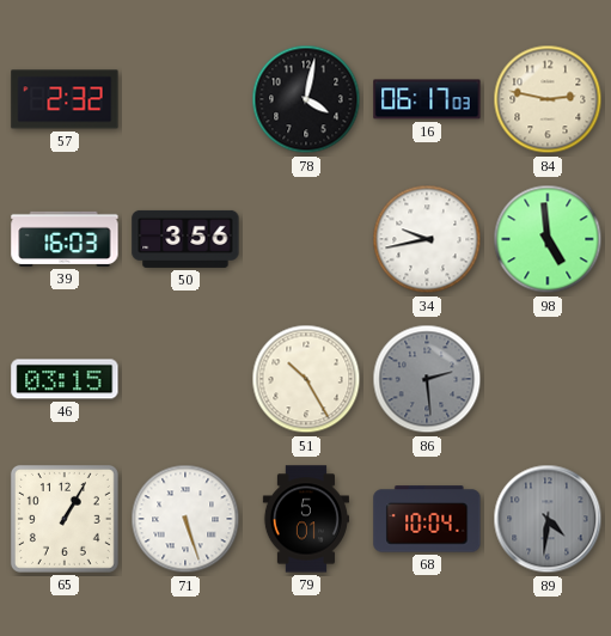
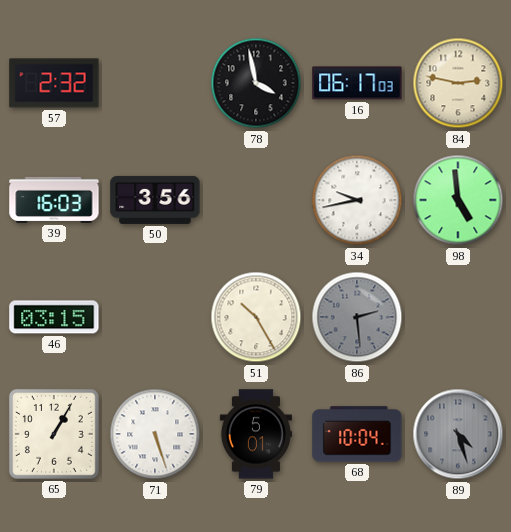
78: 4:02 -> 3:58
89: 4:31 -> 4:27
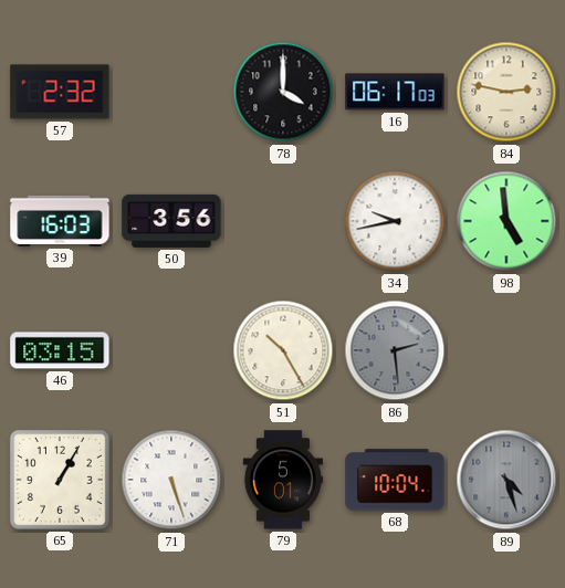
78: 3:58 -> 4:00
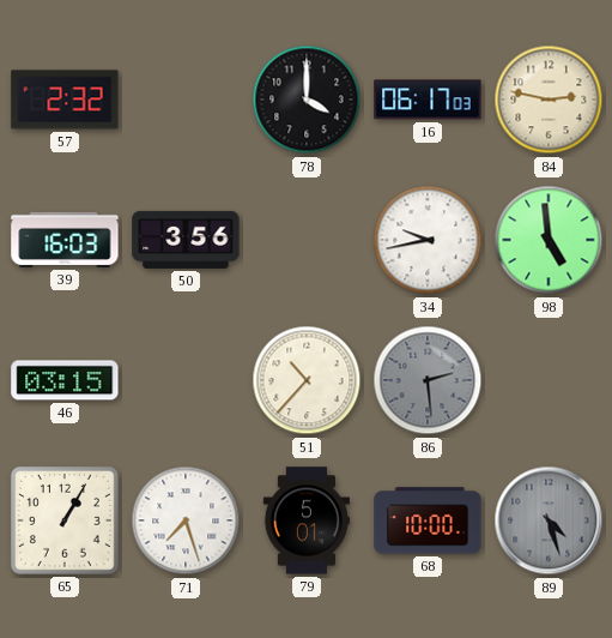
51: 10:25 -> 10:37
71: 5:27 -> 7:27
68: 10:04 -> 10:00
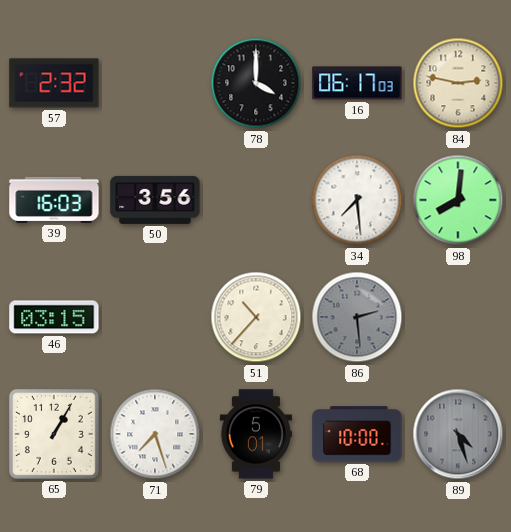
34: 9:43 -> 7:29
98: 4:59 -> 8:01
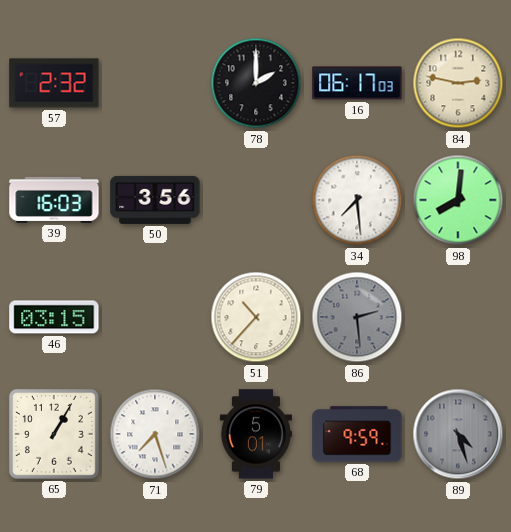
78: 4:00 -> 2:00
68: 10:00 -> 9:59
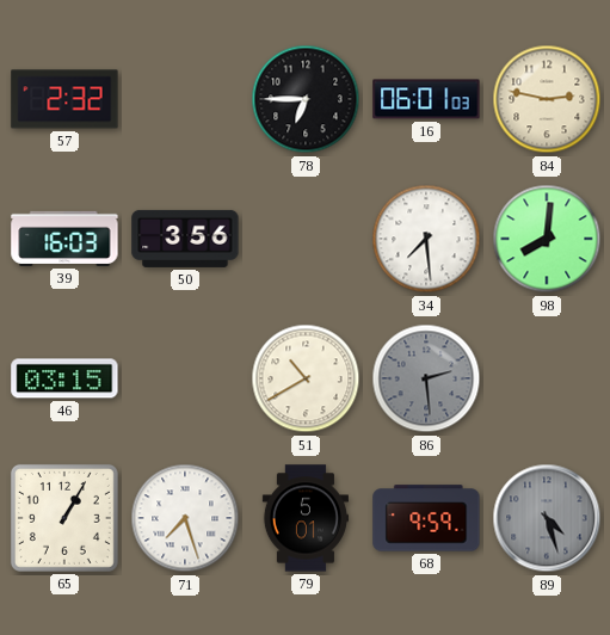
78: 2:00 -> 6:45
16: 06:17 -> 06:01
51: 10:37 -> 10:40
